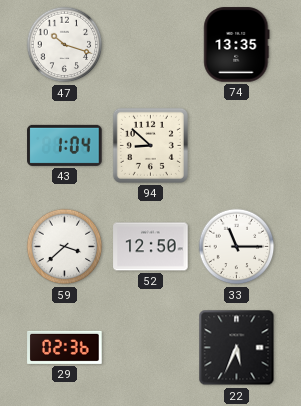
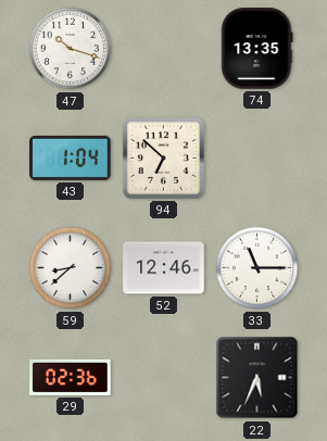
94: 8:52 -> 6:52
59: 3:38 -> 8:38
52: 12:50 -> 12:46
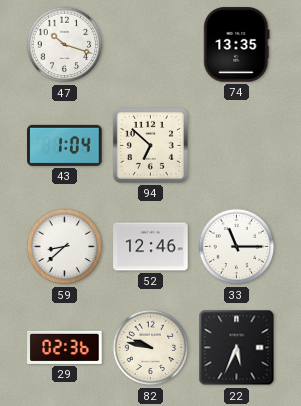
82: none -> 9:47
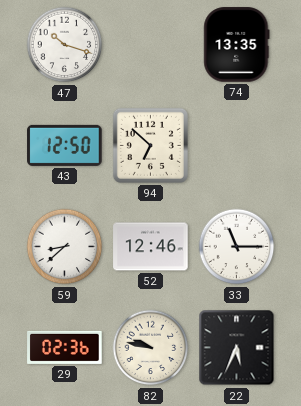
43: 1:04 -> 12:50
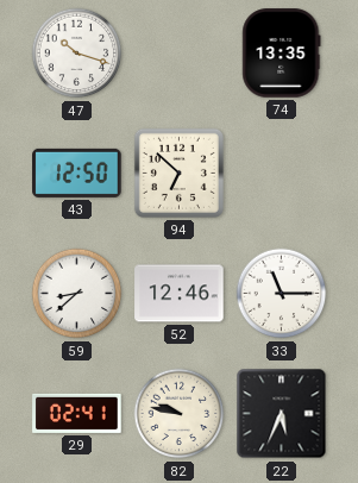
29: 02:36 -> 02:41
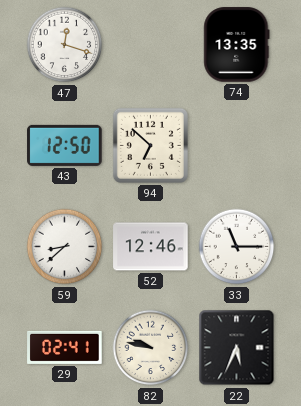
47: 10:18 -> 12:18
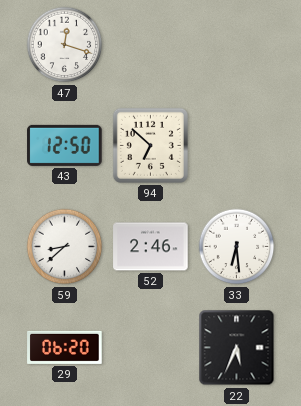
74: 13:35 -> none
52: 12:46 -> 2:46
33: 11:15 -> 6:29
29: 02:41 -> 06:20
82: 9:47 -> none
